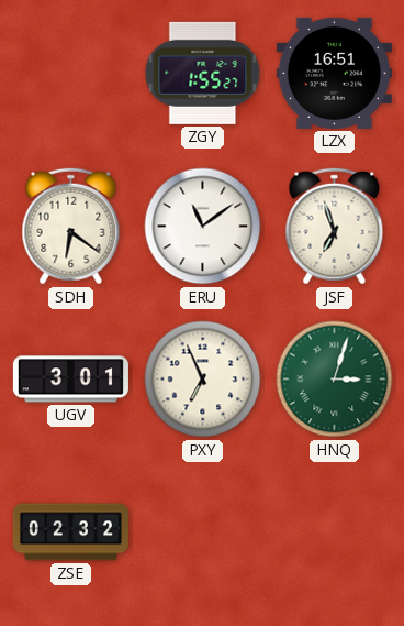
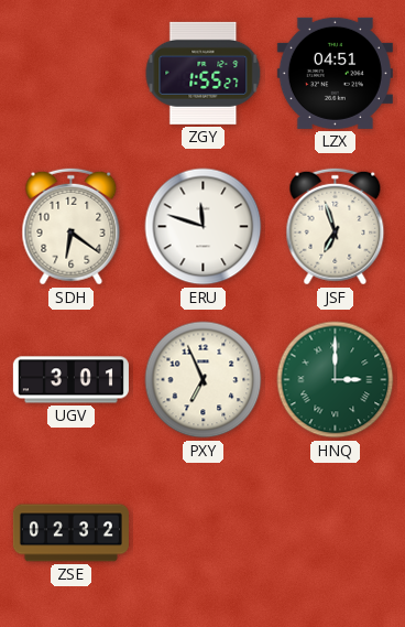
LZX: 16:51 -> 04:51
ERU: 11:09 -> 11:48
HNQ: 3:03 -> 3:00
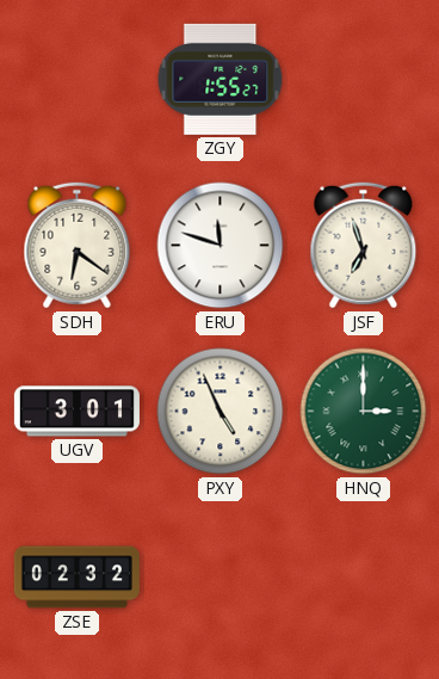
LZX: 04:51 -> none
PXY: 6:56 -> 4:56
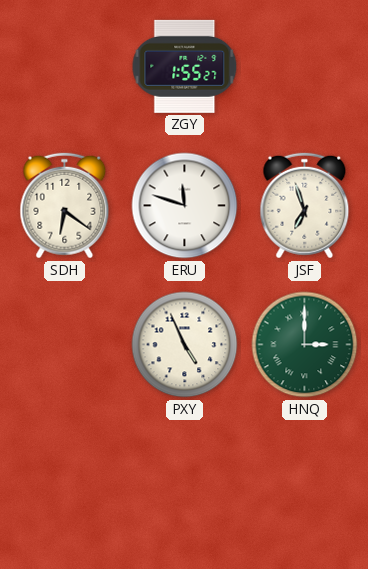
UGV: 3:01 -> none
ZSE: 02:32 -> none
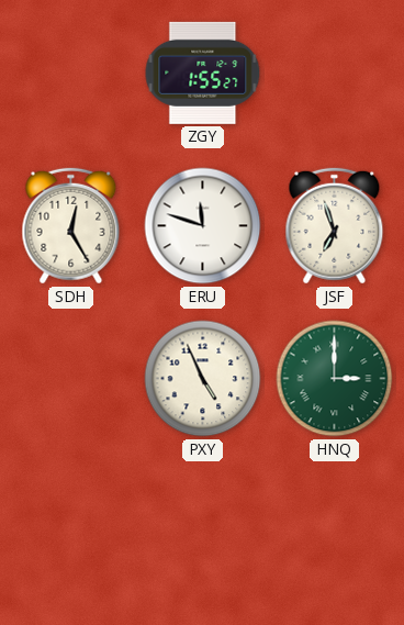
SDH: 6:21 -> 12:25
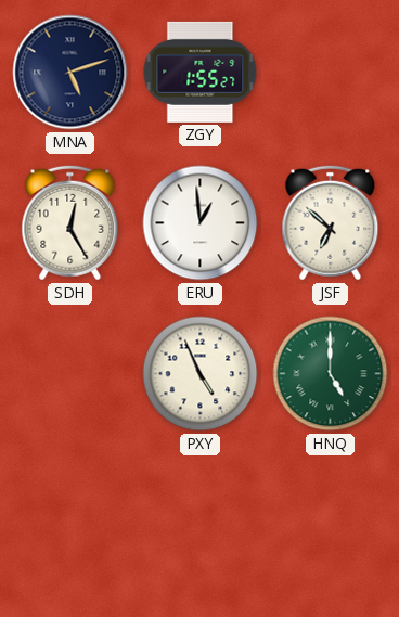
MNA: none -> 5:12
ERU: 11:48 -> 12:59
JSF: 6:57 -> 6:52
HNQ: 3:00 -> 5:00
